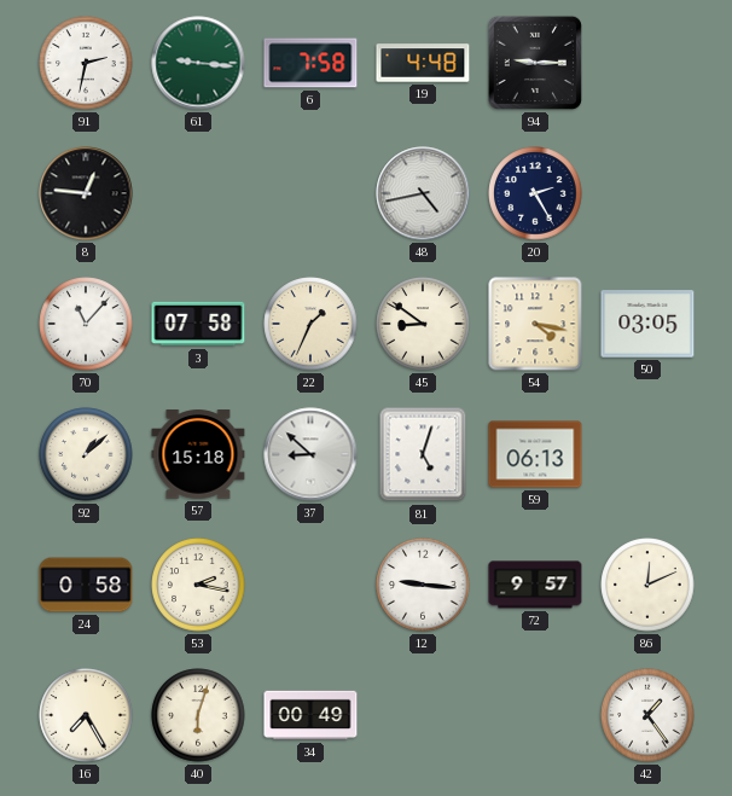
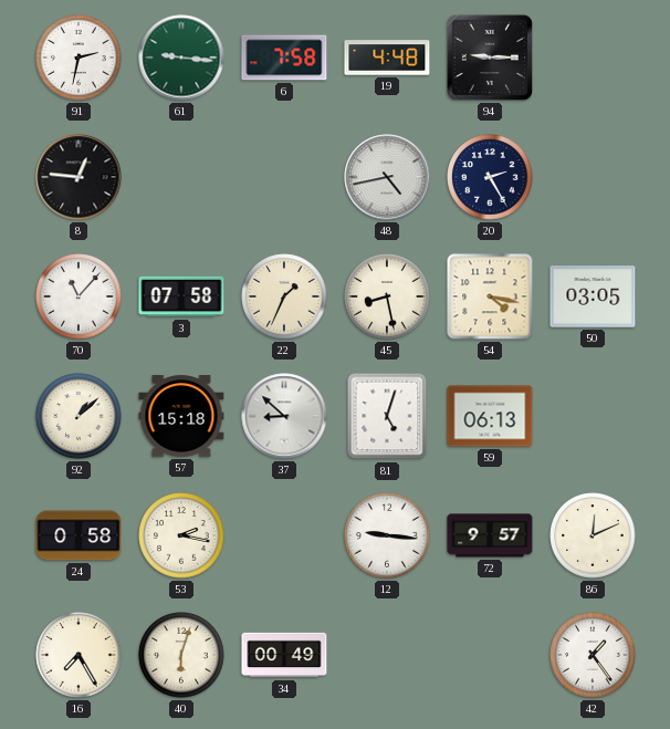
45: 8:51 -> 8:28
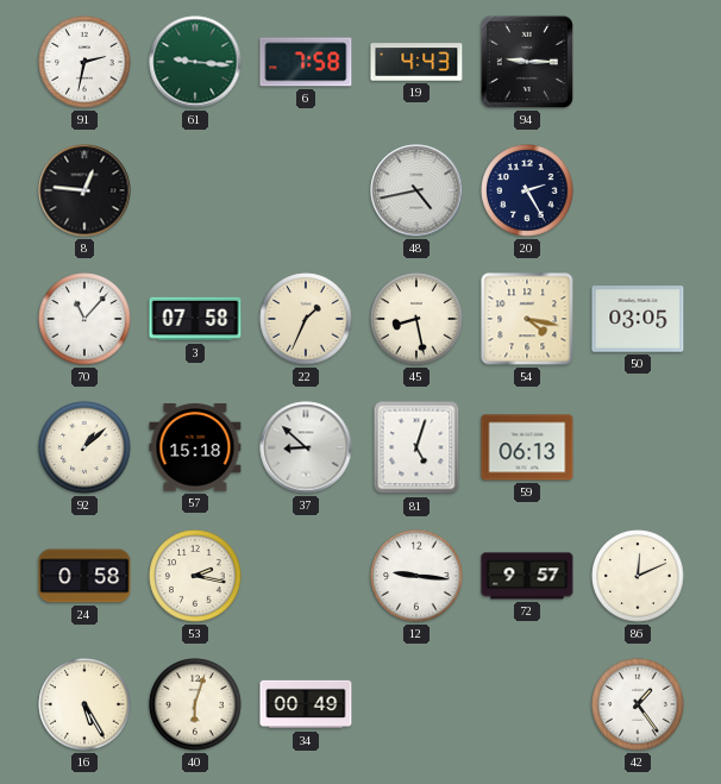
19: 4:48 -> 4:43
16: 7:25 -> 5:25
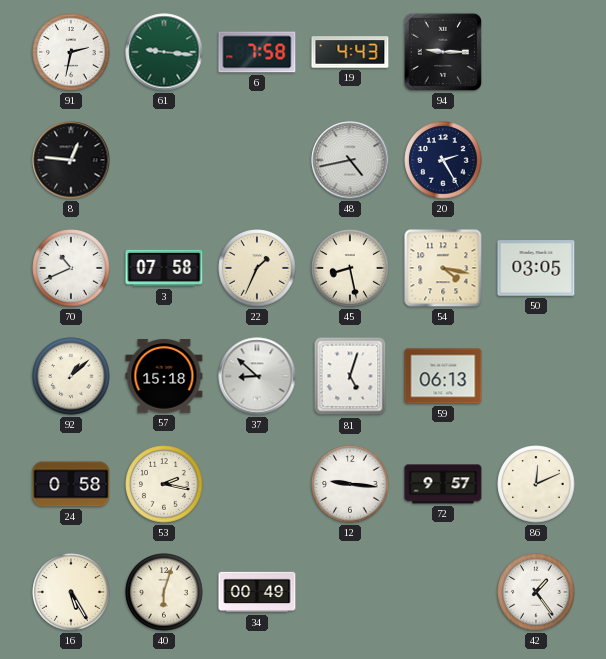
70: 11:07 -> 10:41
